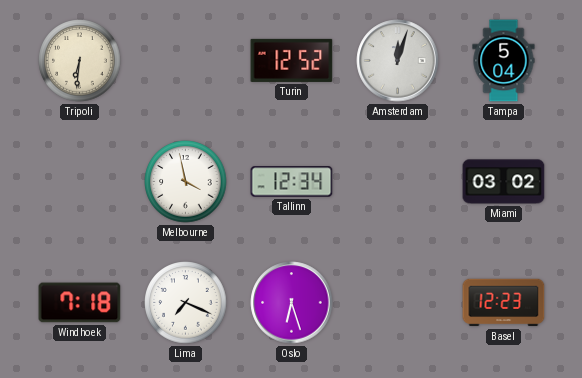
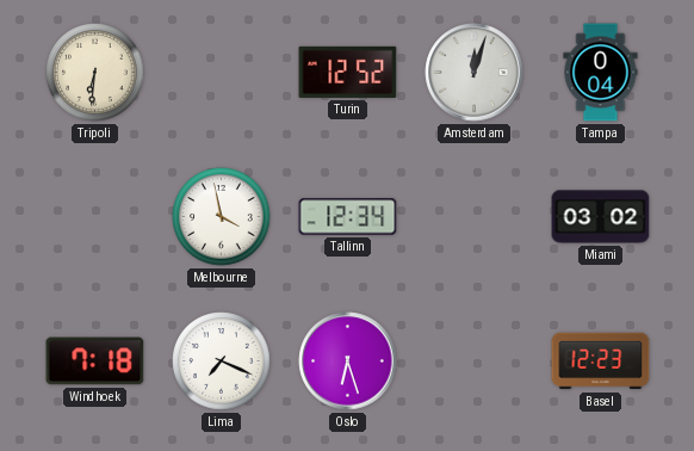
Tampa: 5:04 -> 0:04
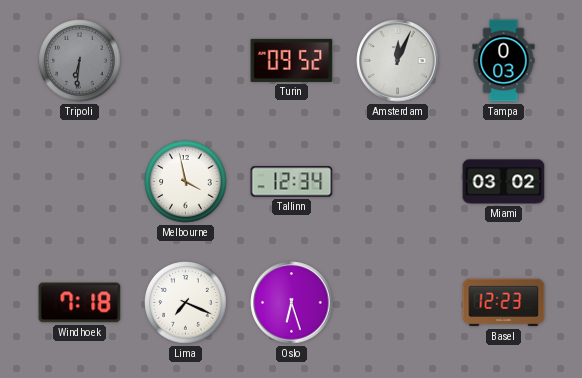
Tripoli dial: cream -> grey
Turin: 12:52 -> 09:52
Amsterdam: 12:03 -> 12:04
Tampa: 0:04 -> 0:03
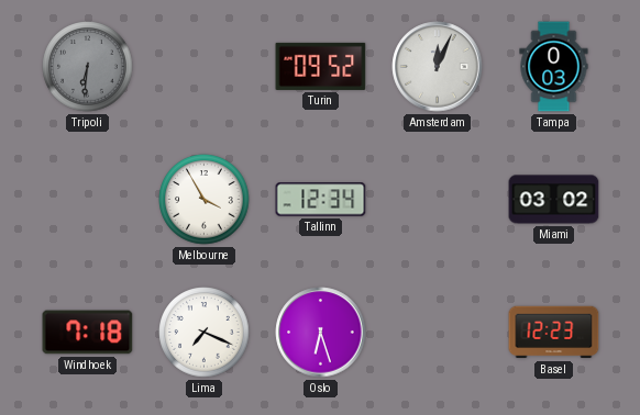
Melbourne: 3:58 -> 3:55
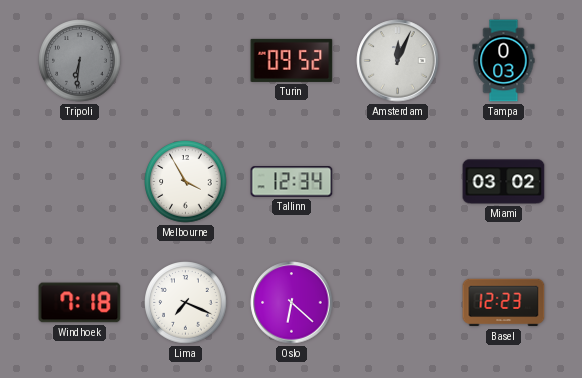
Oslo: 6:27 -> 6:22
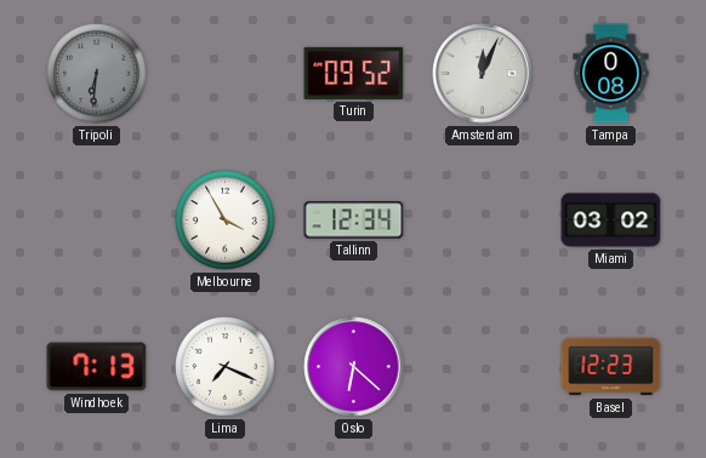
Tampa: 0:03 -> 0:08
Windhoek: 7:18 -> 7:13
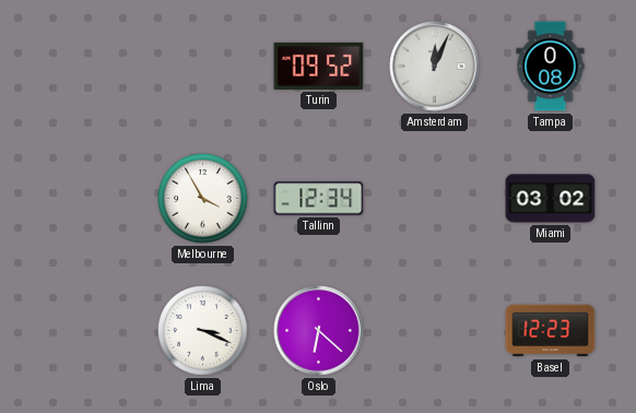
Tripoli: 6:31 -> none
Windhoek: 7:13 -> none
Lima: 7:19 -> 3:19
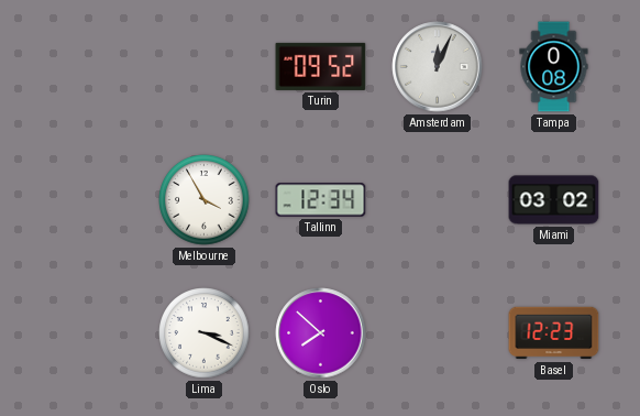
Oslo: 6:22 -> 7:52
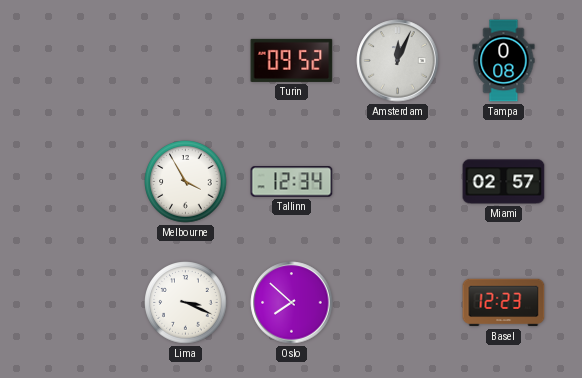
Miami: 03:02 -> 02:57
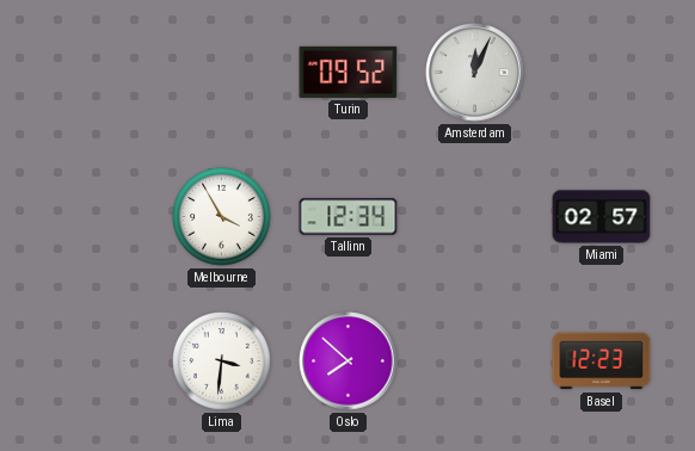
Tampa: 0:08 -> none
Lima: 3:19 -> 3:31
